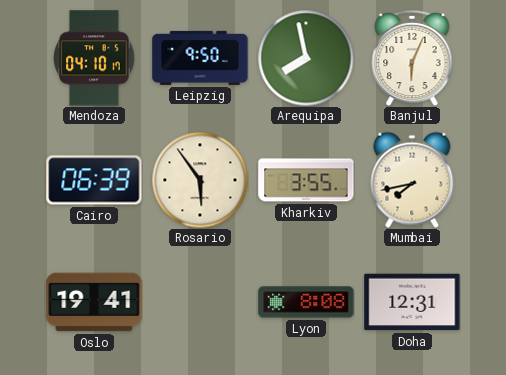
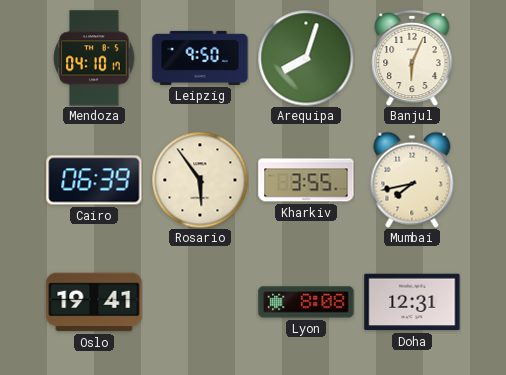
Arequipa: 7:58 -> 8:03
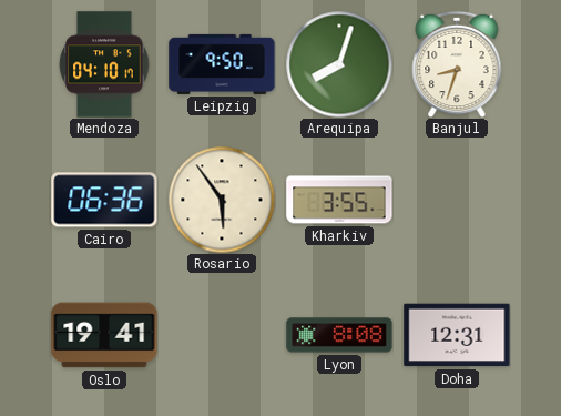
Banjul: 6:04 -> 8:33
Cairo: 06:39 -> 06:36
Mumbai: 7:43 -> none
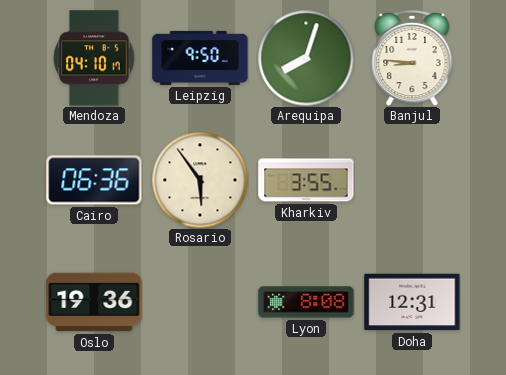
Banjul: 8:33 -> 8:46
Oslo: 19:41 -> 19:36
